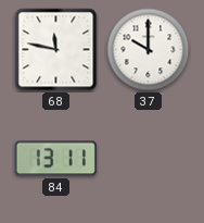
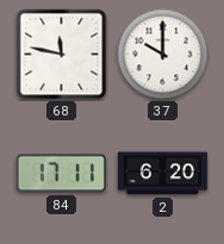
84: 13:11 -> 17:11
2: none -> 6:20
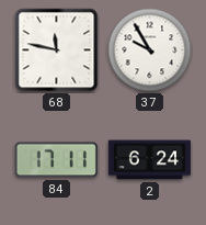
37: 10:00 -> 9:55
2: 6:20 -> 6:24
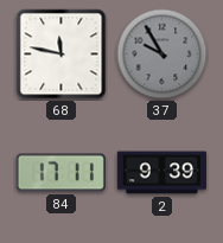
37 dial: white -> grey
2: 6:24 -> 9:39
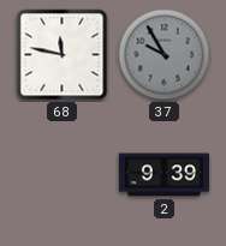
84: 17:11 -> none
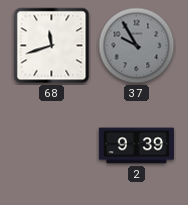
68: 11:47 -> 11:42
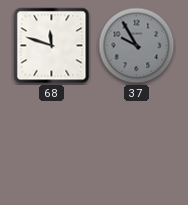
68: 11:42 -> 11:48
2: 9:39 -> none
